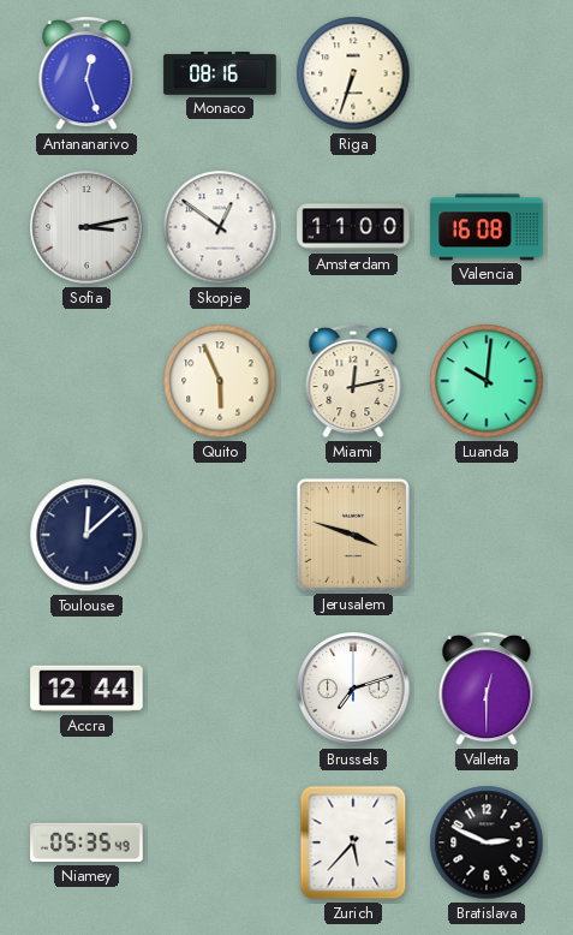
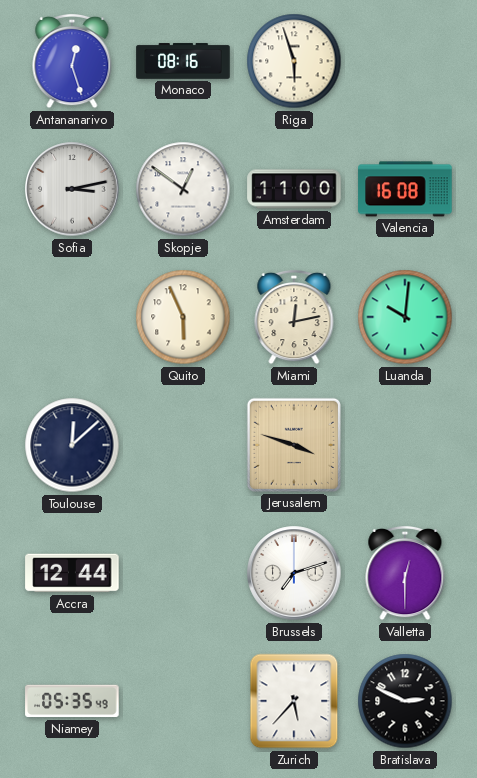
Riga: 6:33 -> 5:57
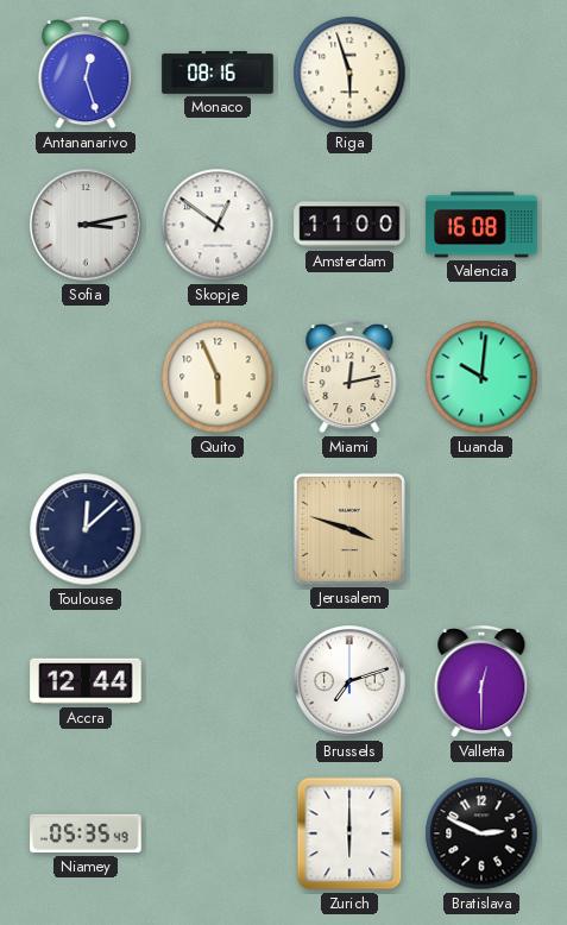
Zurich: 5:37 -> 6:00
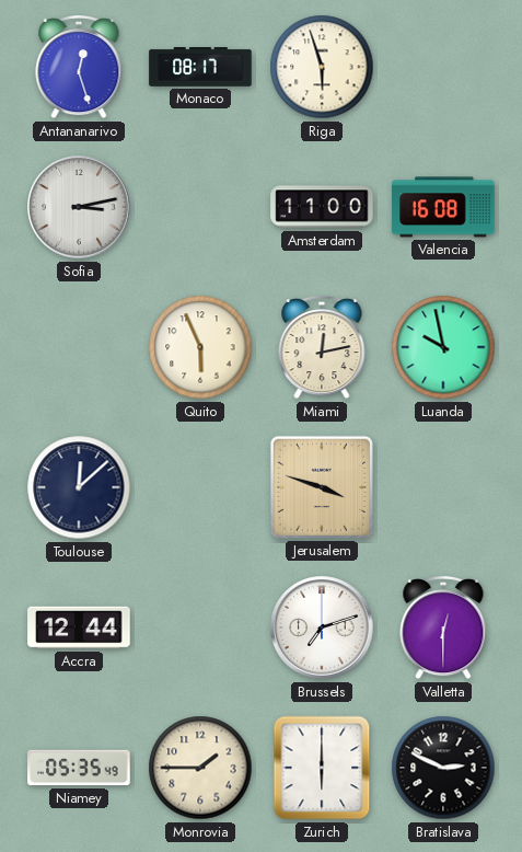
Monaco: 08:16 -> 08:17
Skopje: 12:51 -> none
Luanda: 10:01 -> 9:58
Monrovia: none -> 1:45
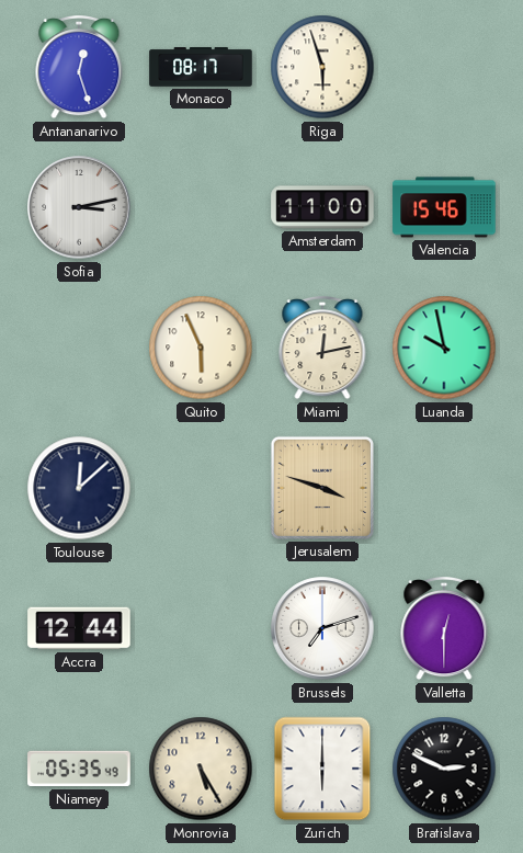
Valencia: 16:08 -> 15:46
Monrovia: 1:45 -> 5:25
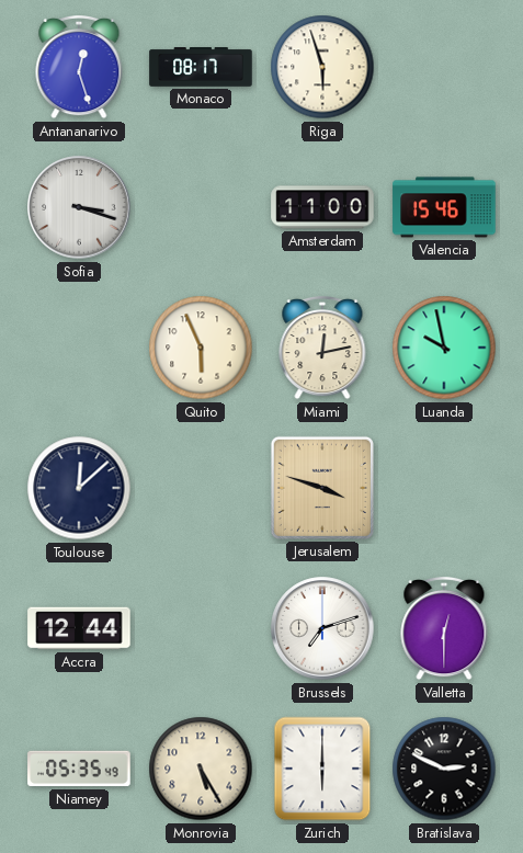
Sofia: 3:13 -> 3:18
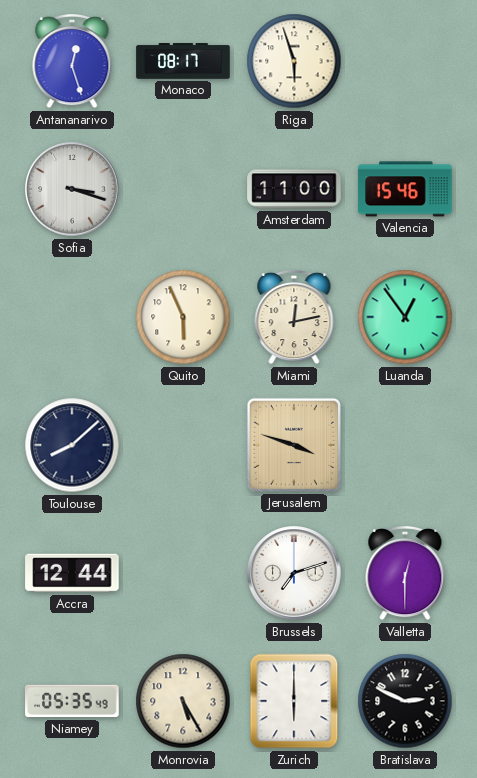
Luanda: 9:58 -> 12:54
Toulouse: 12:08 -> 8:08
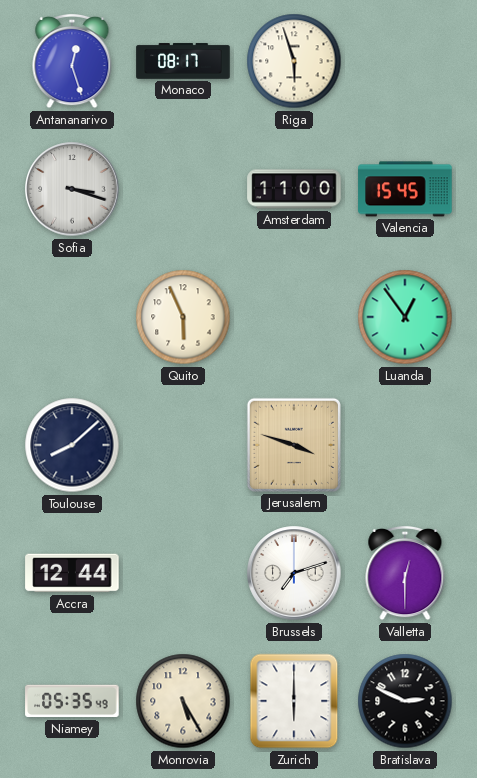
Valencia: 15:46 -> 15:45
Miami: 12:13 -> none
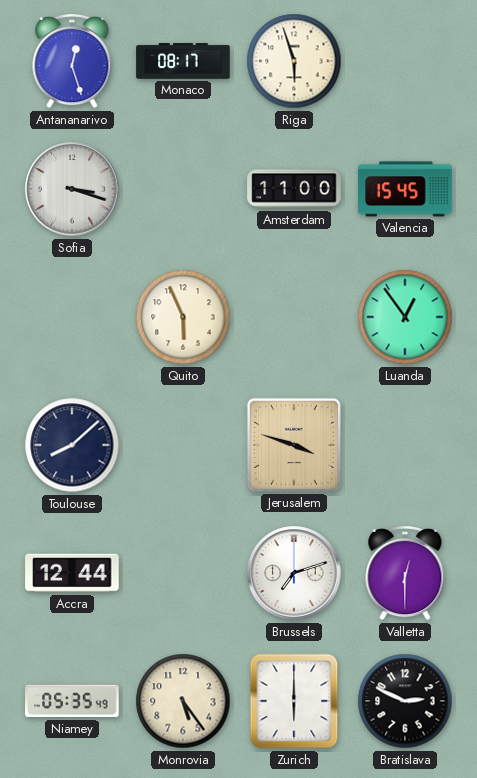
Monrovia: 5:25 -> 5:24
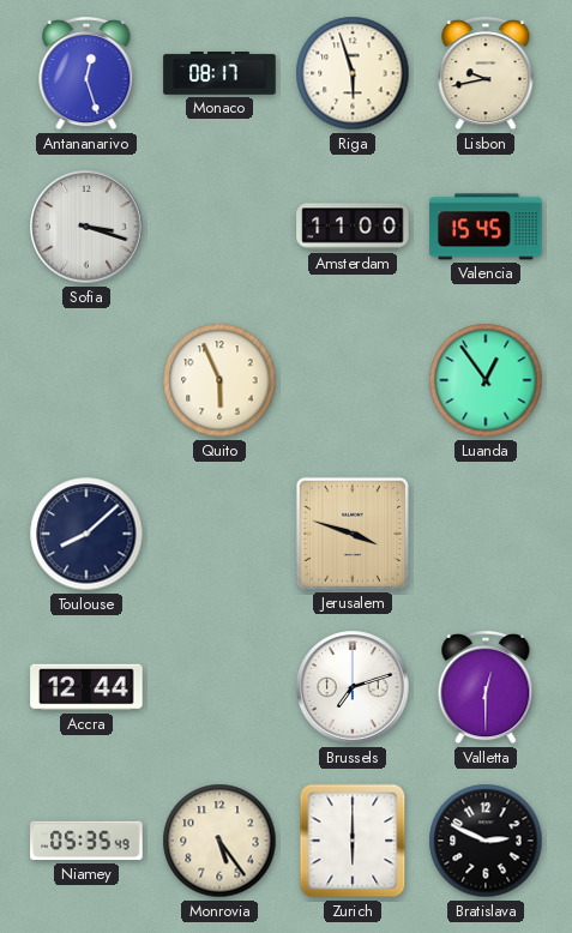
Lisbon: none -> 9:43
